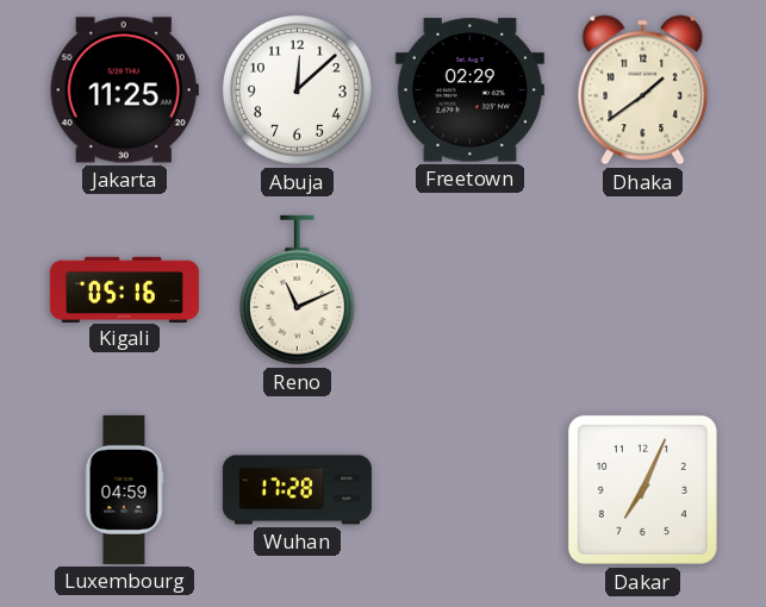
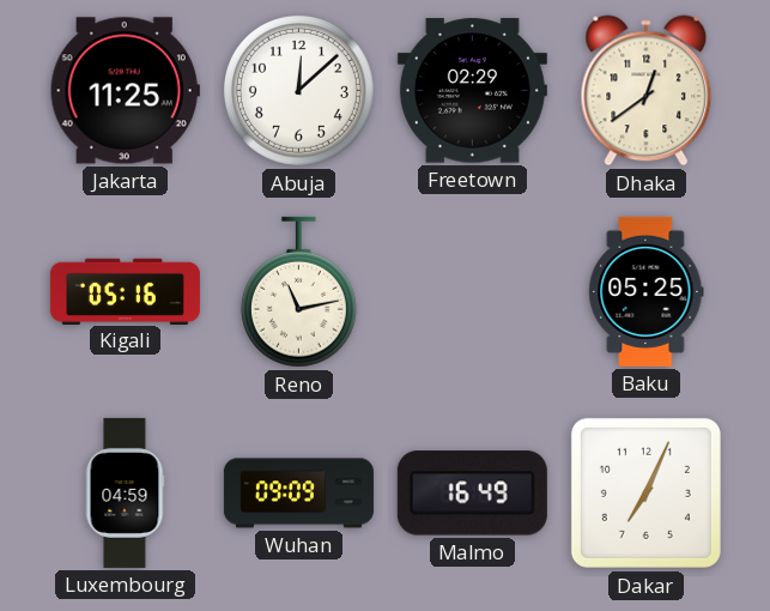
Dhaka: 1:39 -> 12:39
Reno: 11:11 -> 11:13
Baku: none -> 05:25
Wuhan: 17:28 -> 09:09
Malmo: none -> 16:49
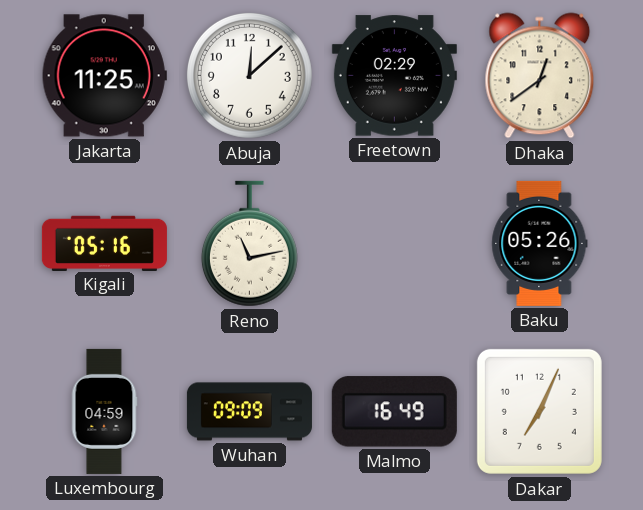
Baku: 05:25 -> 05:26
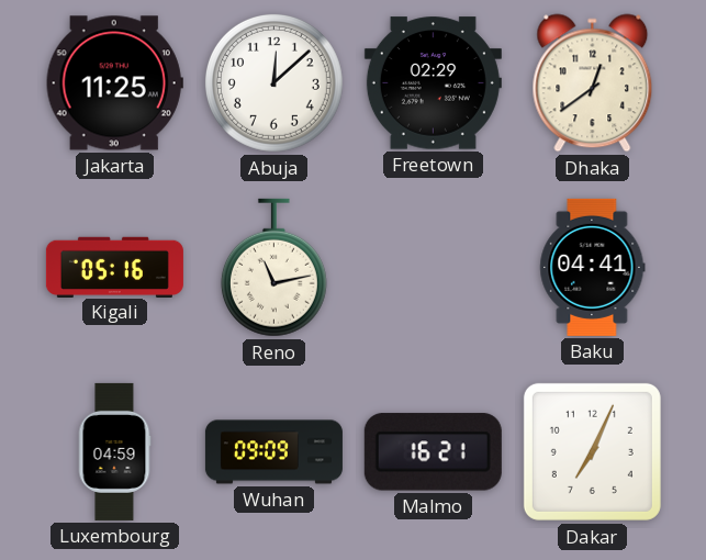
Baku: 05:26 -> 04:41
Malmo: 16:49 -> 16:21
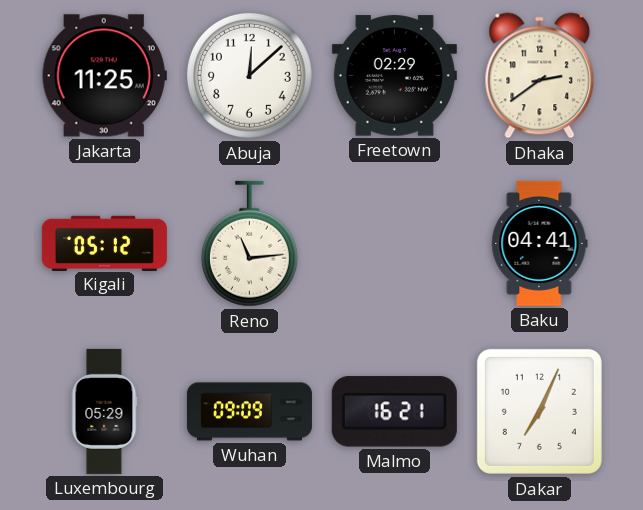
Dhaka: 12:39 -> 2:39
Kigali: 05:16 -> 05:12
Reno: 11:13 -> 11:14
Luxembourg: 04:59 -> 05:29
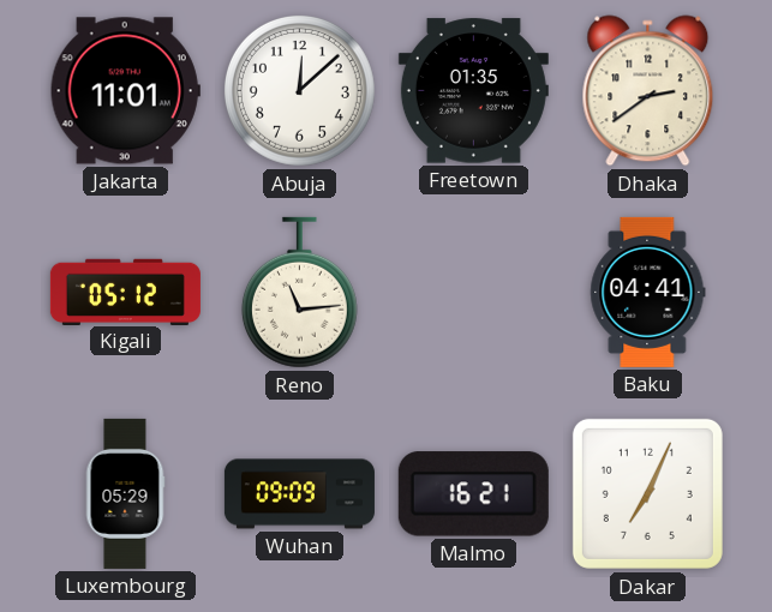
Jakarta: 11:25 -> 11:01
Freetown: 02:29 -> 01:35
